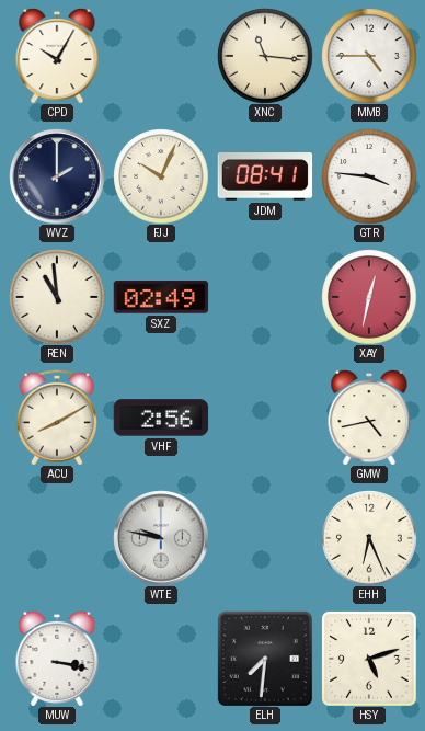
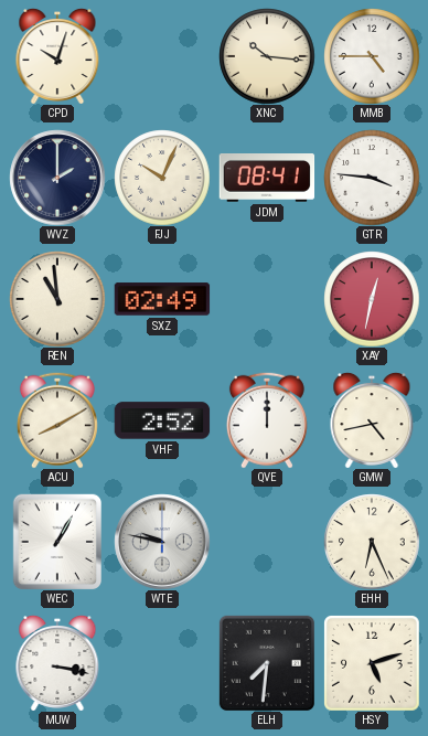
CPD: 10:05 -> 10:03
XNC: 11:16 -> 10:16
VHF: 2:56 -> 2:52
QVE: none -> 12:00
WEC: none -> 1:05
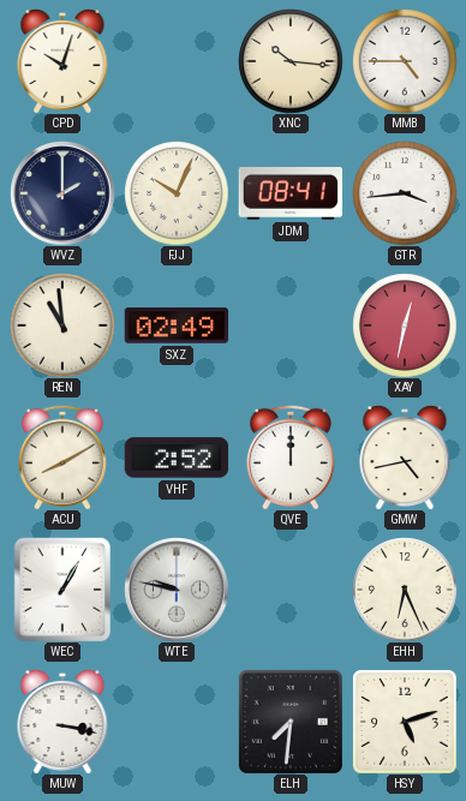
GTR: 3:46 -> 3:44
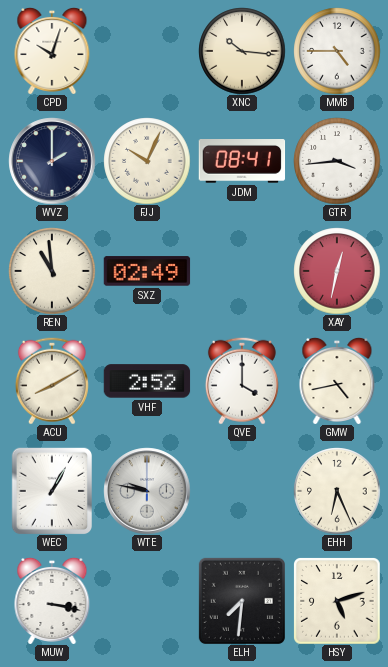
QVE: 12:00 -> 4:00
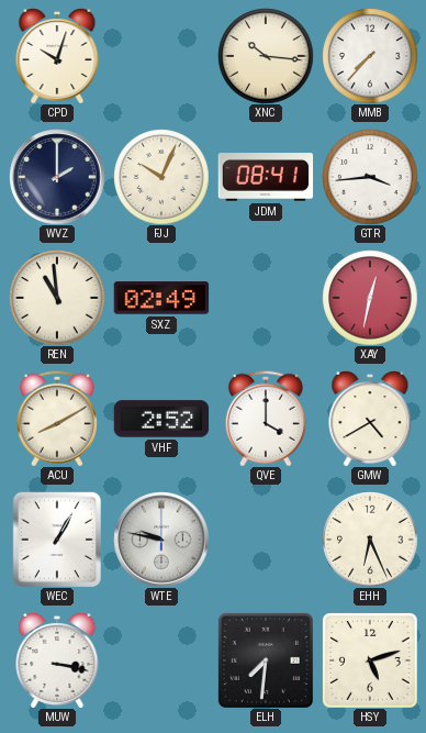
MMB: 4:45 -> 7:37
GMW: 4:43 -> 4:40
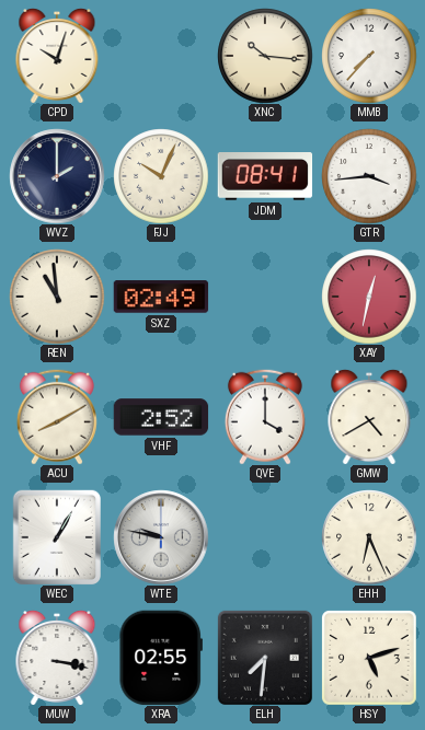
XRA: none -> 02:55
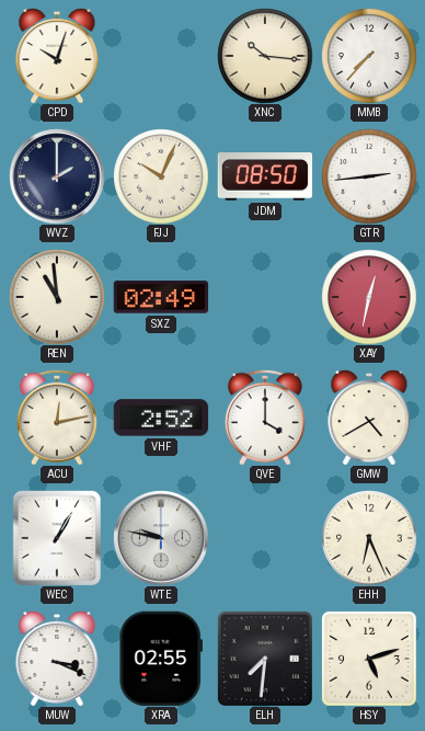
JDM: 08:41 -> 08:50
GTR: 3:44 -> 2:44
ACU: 8:10 -> 12:13
MUW: 3:17 -> 3:19
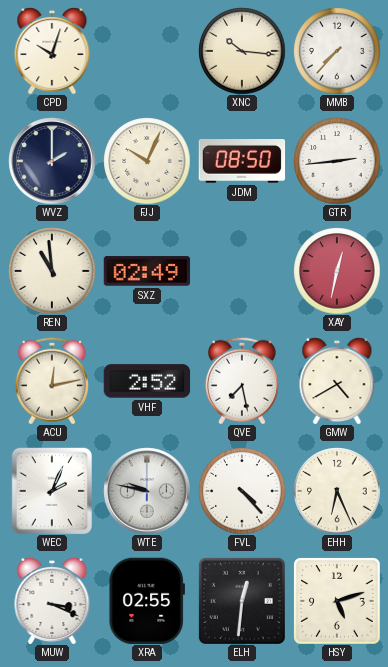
QVE: 4:00 -> 7:28
WEC: 1:05 -> 2:04
FVL: none -> 4:23
ELH: 7:31 -> 12:31
